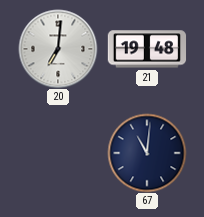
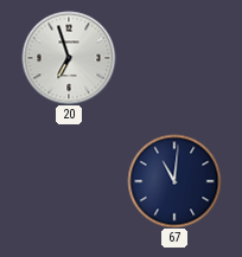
20: 7:01 -> 6:57
21: 19:48 -> none
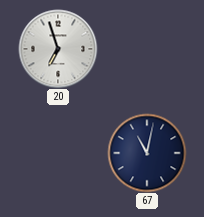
67: 11:01 -> 11:02
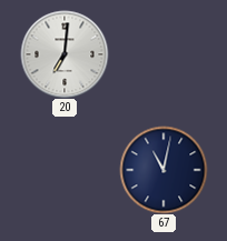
20: 6:57 -> 7:01
